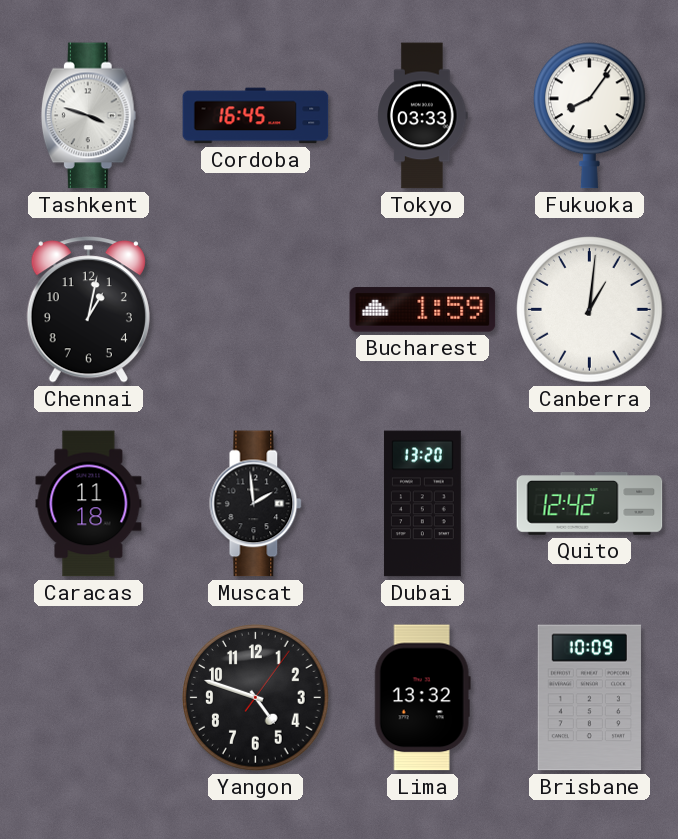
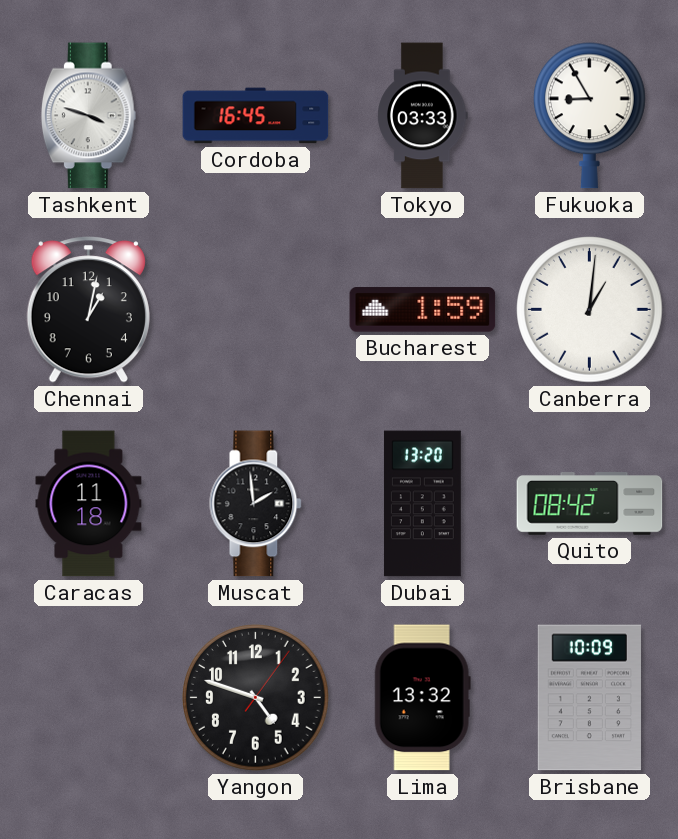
Fukuoka: 8:06 -> 8:55
Quito: 12:42 -> 08:42
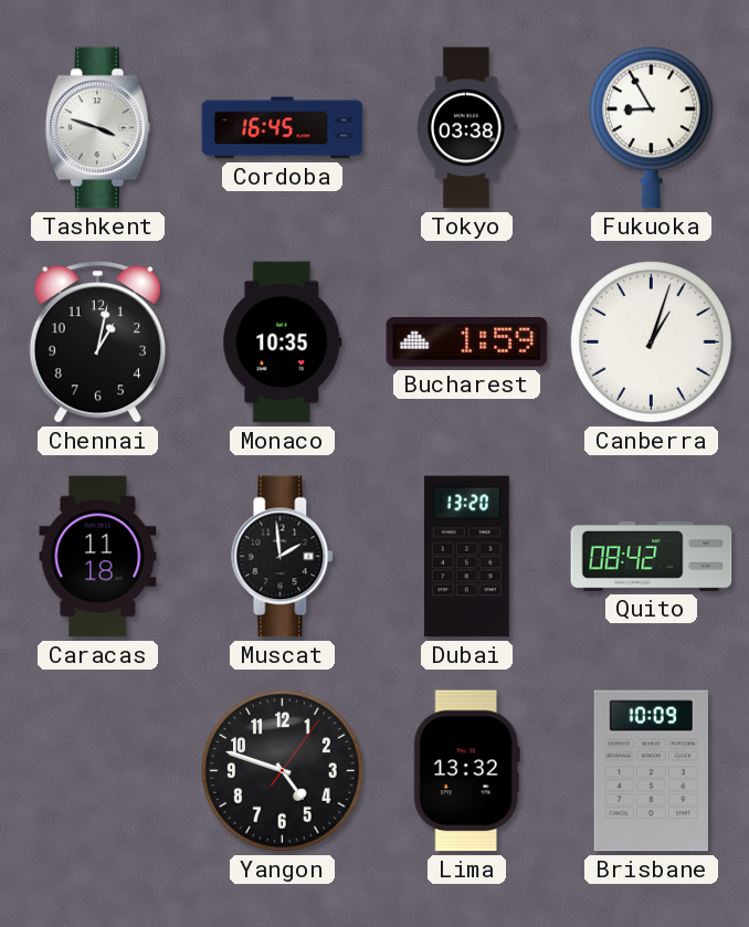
Tokyo: 03:33 -> 03:38
Monaco: none -> 10:35
Canberra: 1:01 -> 1:03
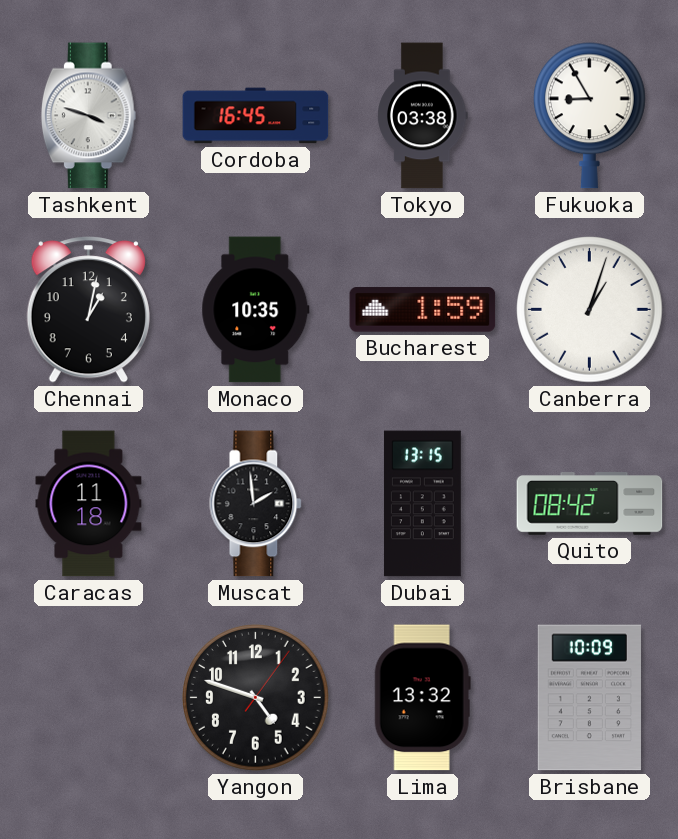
Dubai: 13:20 -> 13:15
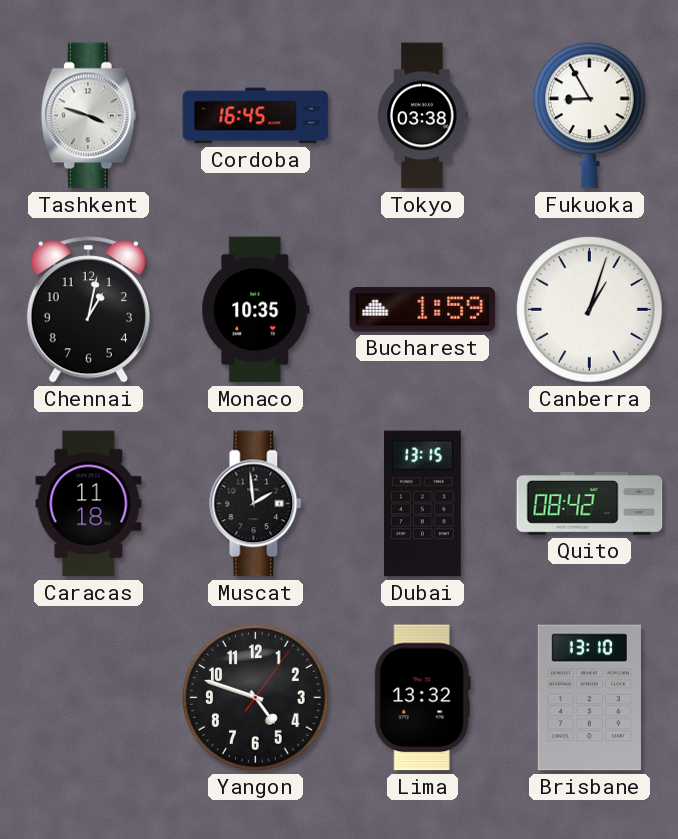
Brisbane: 10:09 -> 13:10
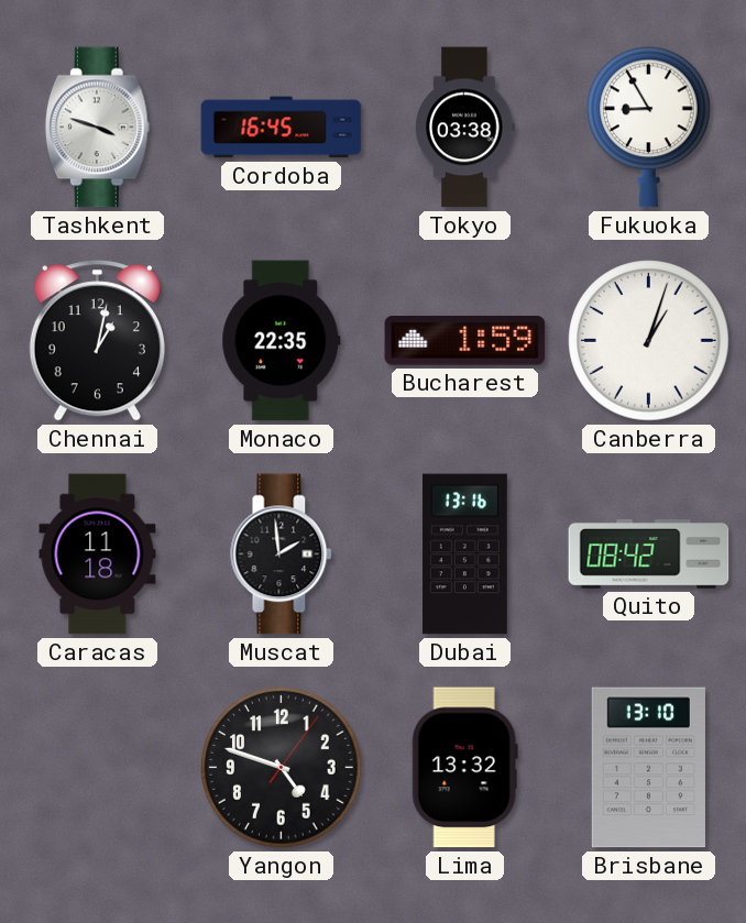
Monaco: 10:35 -> 22:35
Dubai: 13:15 -> 13:16
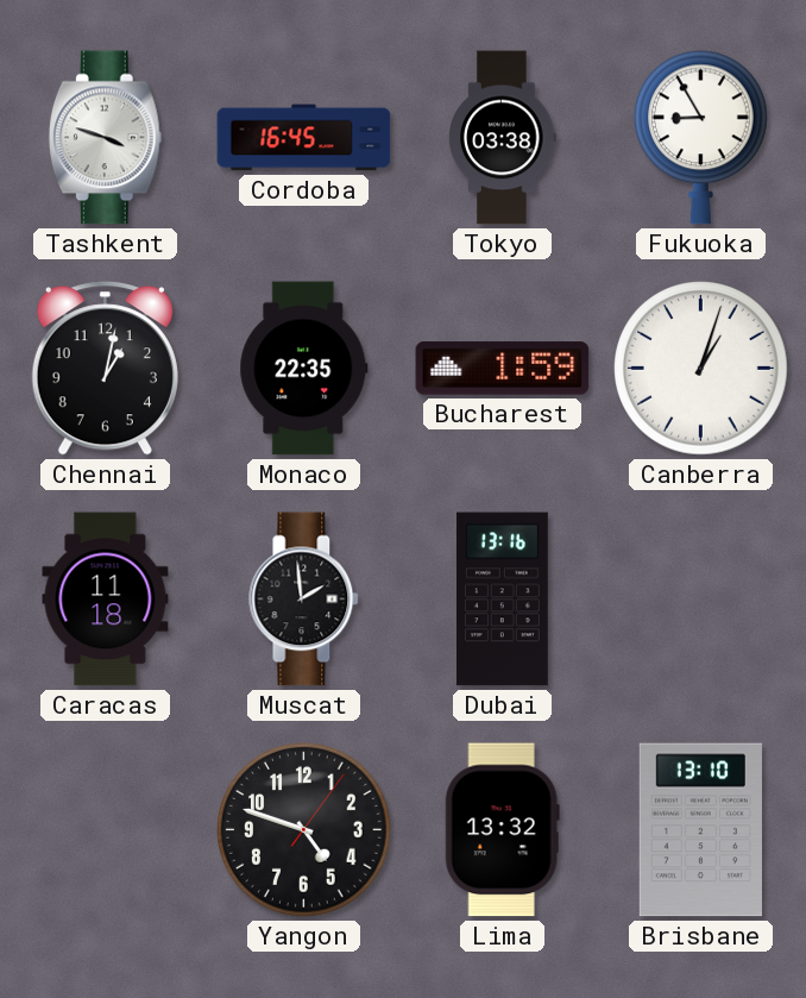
Quito: 08:42 -> none
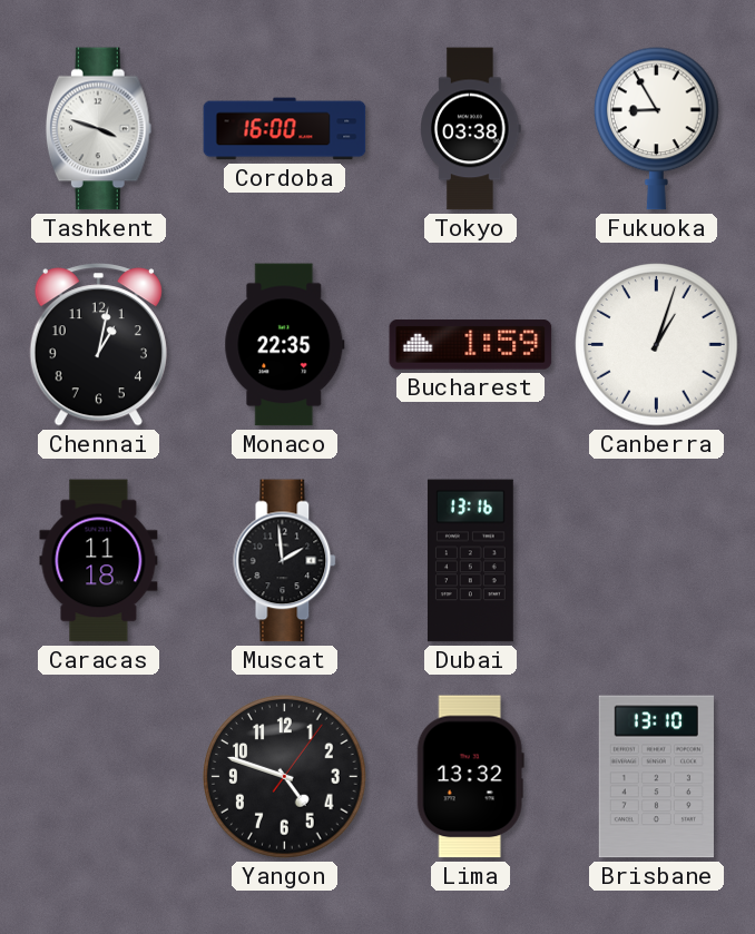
Cordoba: 16:45 -> 16:00
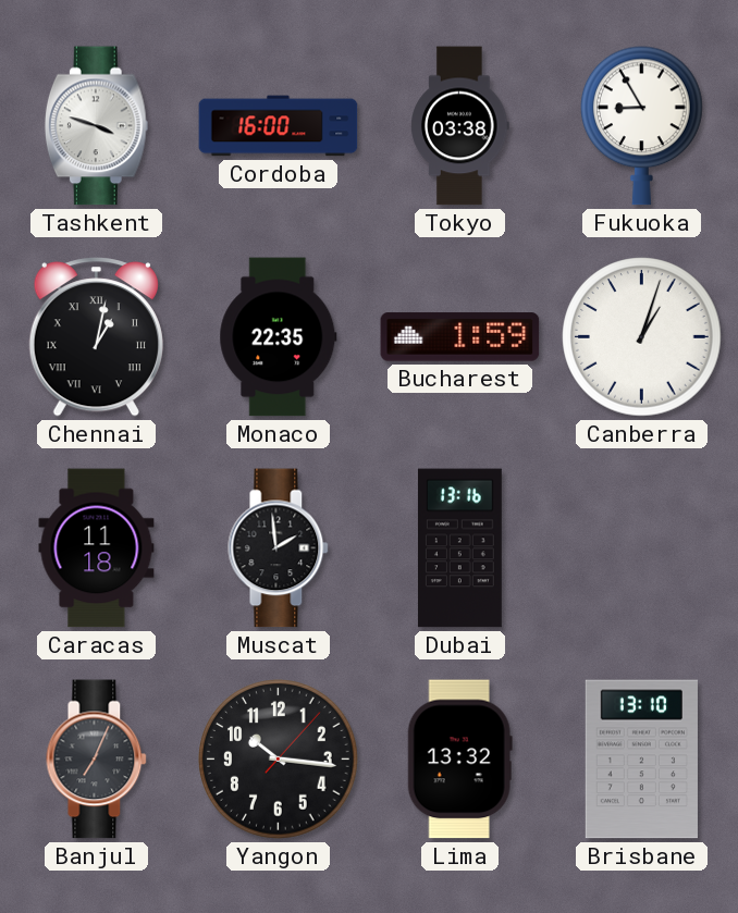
Chennai numerals: Arabic -> Roman
Banjul: none -> 7:04
Yangon: 4:48 -> 10:16
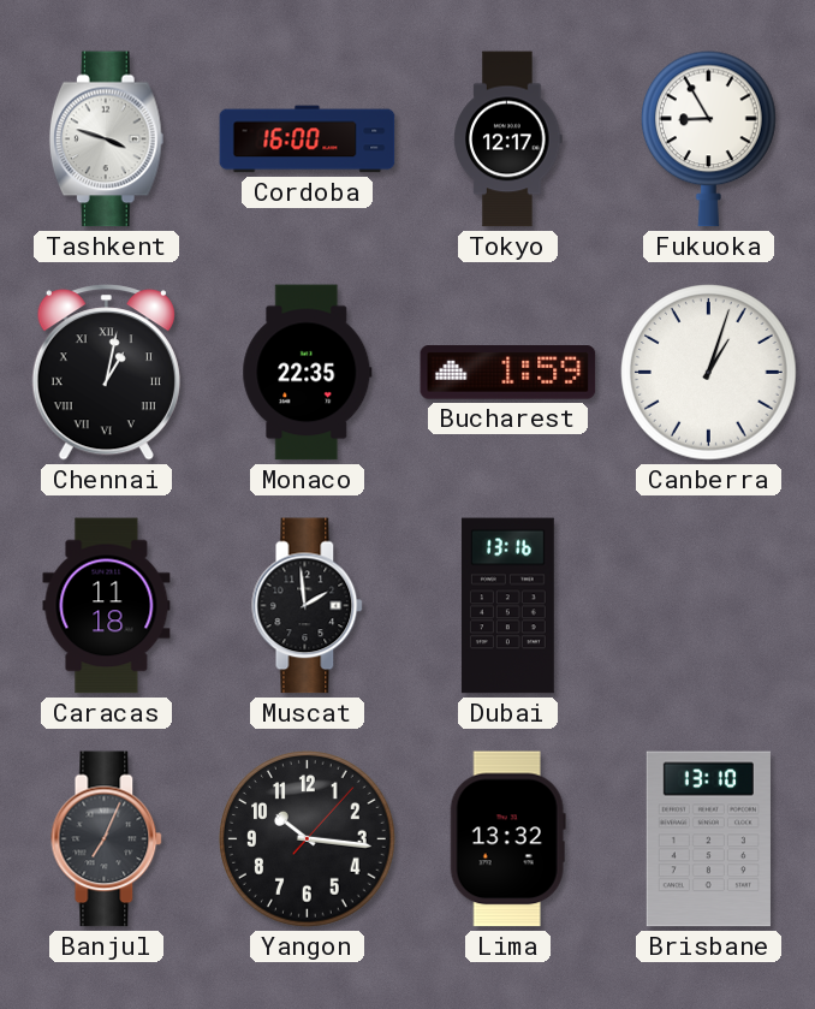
Tokyo: 03:38 -> 12:17
